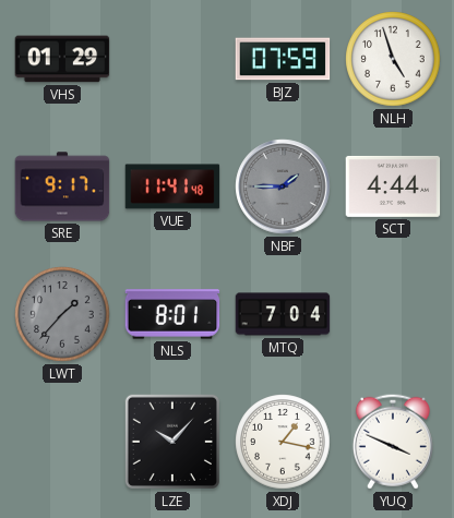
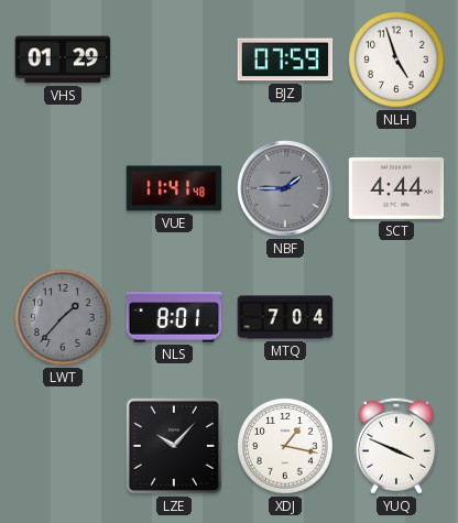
SRE: 9:17 -> none
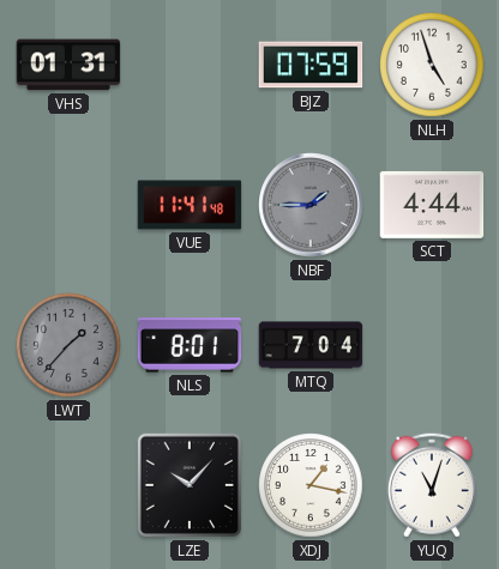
VHS: 01:29 -> 01:31
YUQ: 3:49 -> 11:03
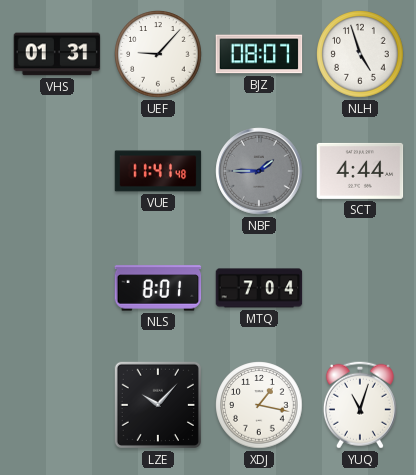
UEF: none -> 9:07
BJZ: 07:59 -> 08:07
LWT: 1:37 -> none
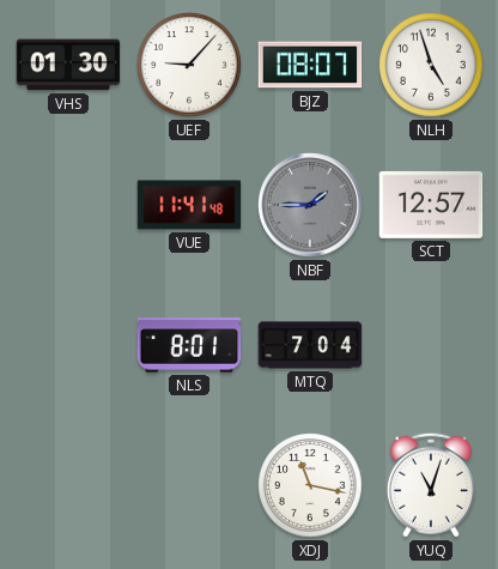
VHS: 01:31 -> 01:30
SCT: 4:44 -> 12:57
LZE: 10:07 -> none
XDJ: 1:17 -> 11:17
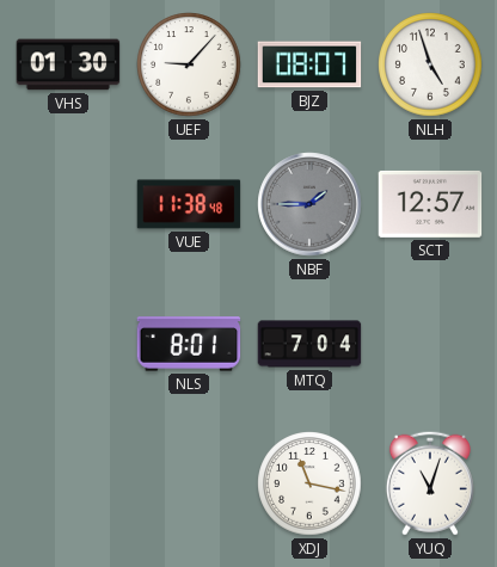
VUE: 11:41 -> 11:38
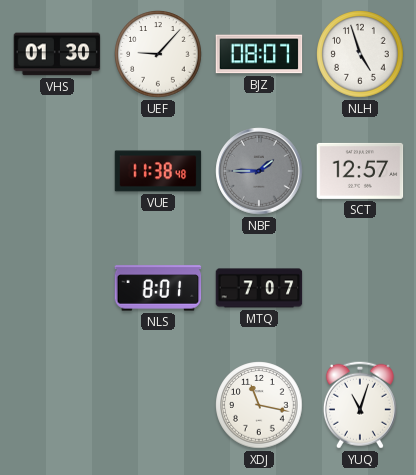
MTQ: 7:04 -> 7:07
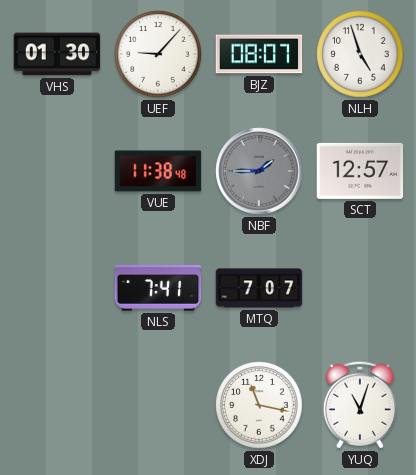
NLS: 8:01 -> 7:41
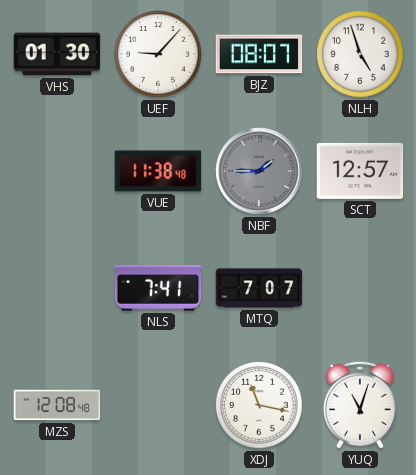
MZS: none -> 12:08
